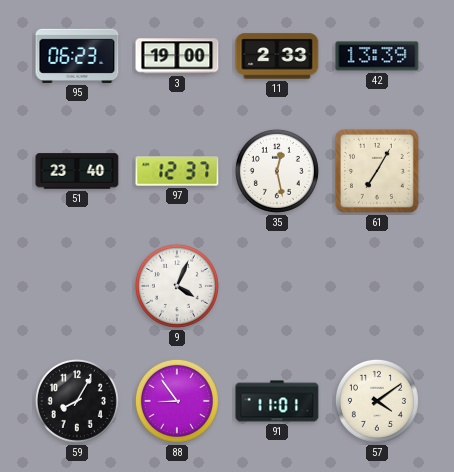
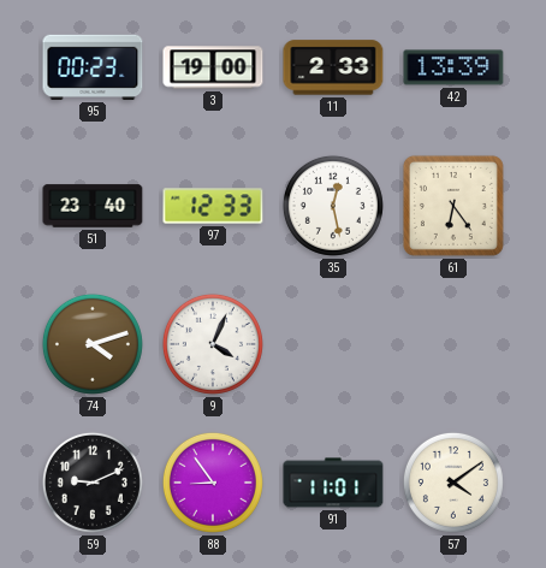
95: 06:23 -> 00:23
97: 12:37 -> 12:33
61: 7:05 -> 6:24
74: none -> 4:12
59: 8:05 -> 9:11
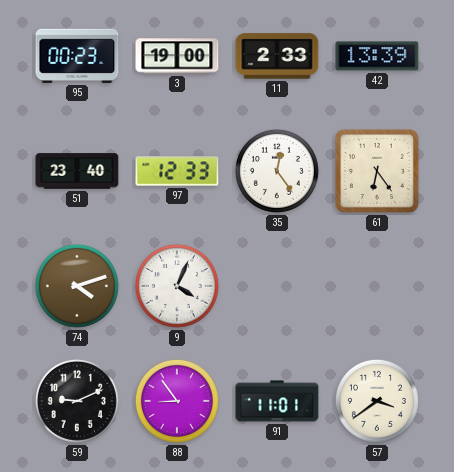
35: 12:28 -> 12:24
57: 4:09 -> 3:39
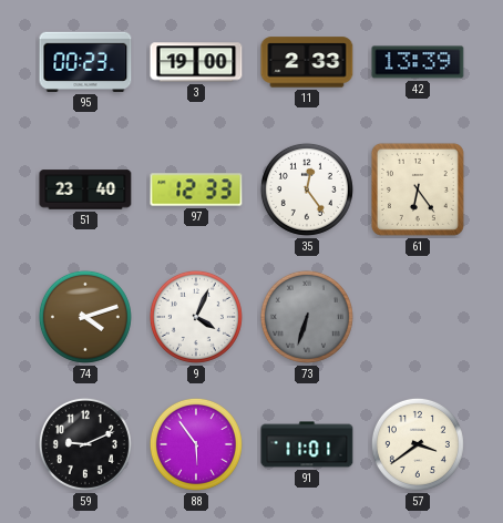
73: none -> 6:33
88: 8:54 -> 5:54
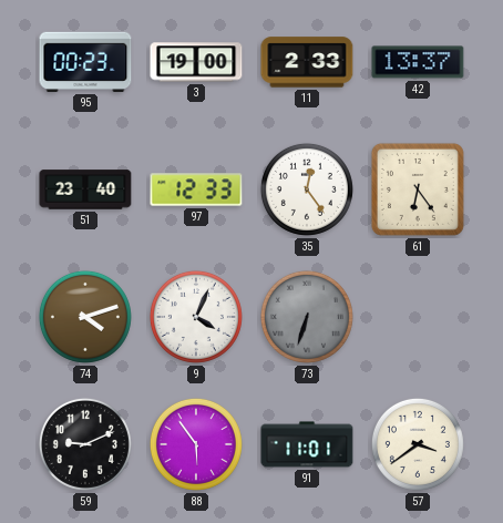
42: 13:39 -> 13:37
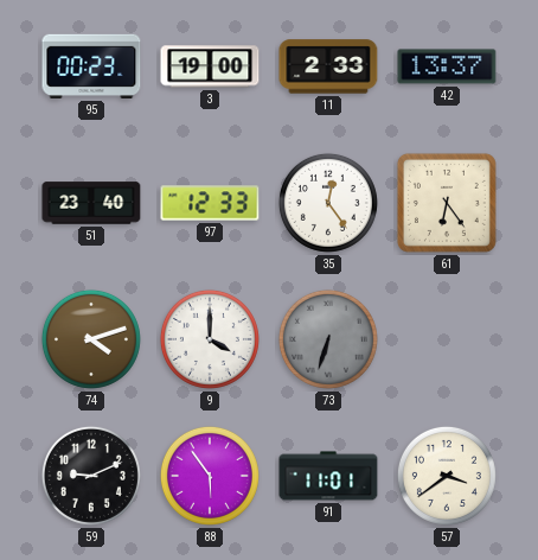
9: 4:04 -> 4:00
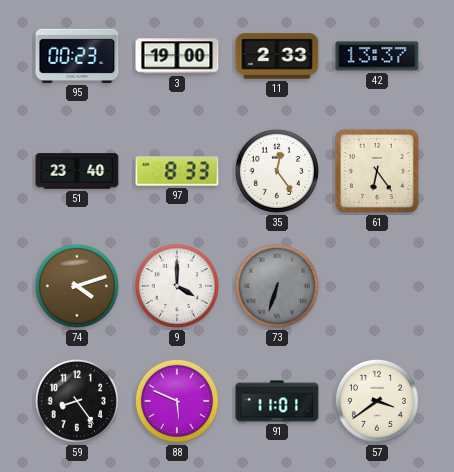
97: 12:33 -> 8:33
59: 9:11 -> 8:24
88: 5:54 -> 5:49
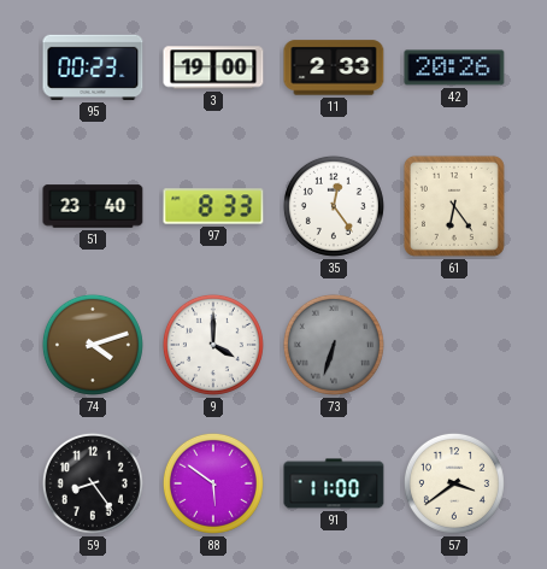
42: 13:37 -> 20:26
88: 5:49 -> 5:51
91: 11:01 -> 11:00
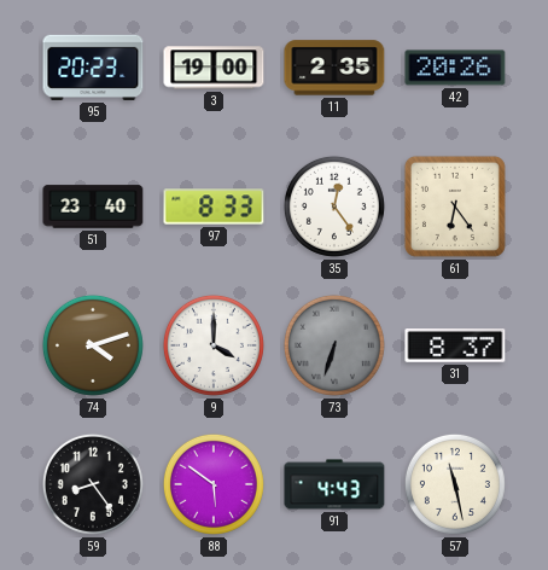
95: 00:23 -> 20:23
11: 2:33 -> 2:35
31: none -> 8:37
91: 11:00 -> 4:43
57: 3:39 -> 11:28
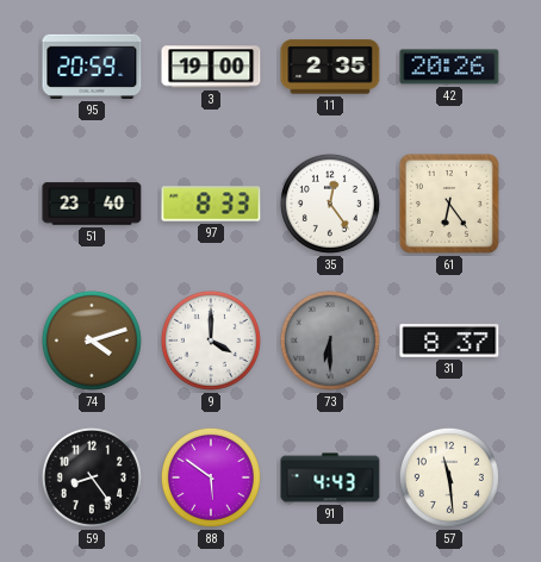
95: 20:23 -> 20:59
73: 6:33 -> 6:30
57: 11:28 -> 11:29
